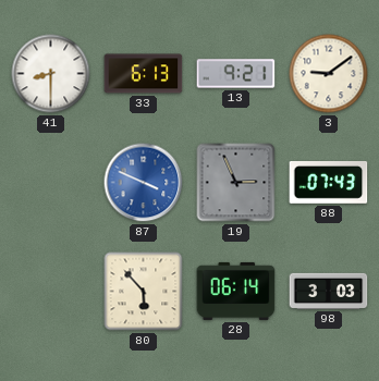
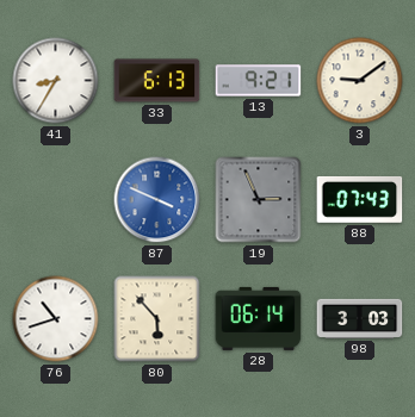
41: 8:30 -> 8:35
76: none -> 10:42
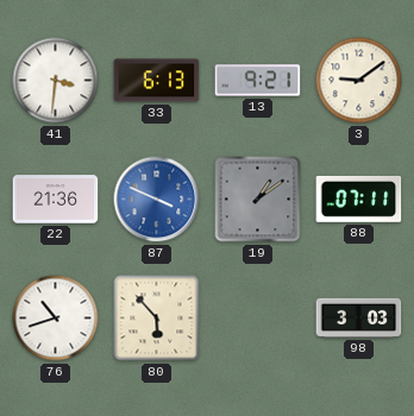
41: 8:35 -> 3:31
22: none -> 21:36
19: 2:56 -> 1:09
88: 07:43 -> 07:11
28: 06:14 -> none
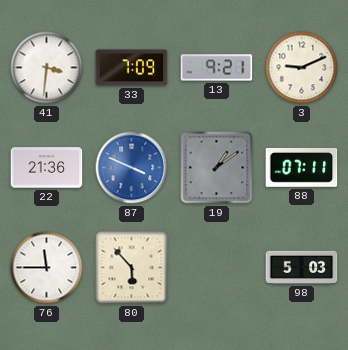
33: 6:13 -> 7:09
3: 9:09 -> 9:11
76: 10:42 -> 11:45
98: 3:03 -> 5:03
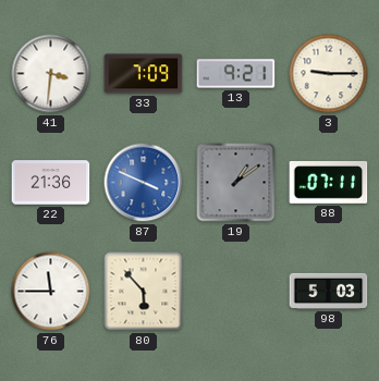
3: 9:11 -> 9:15
